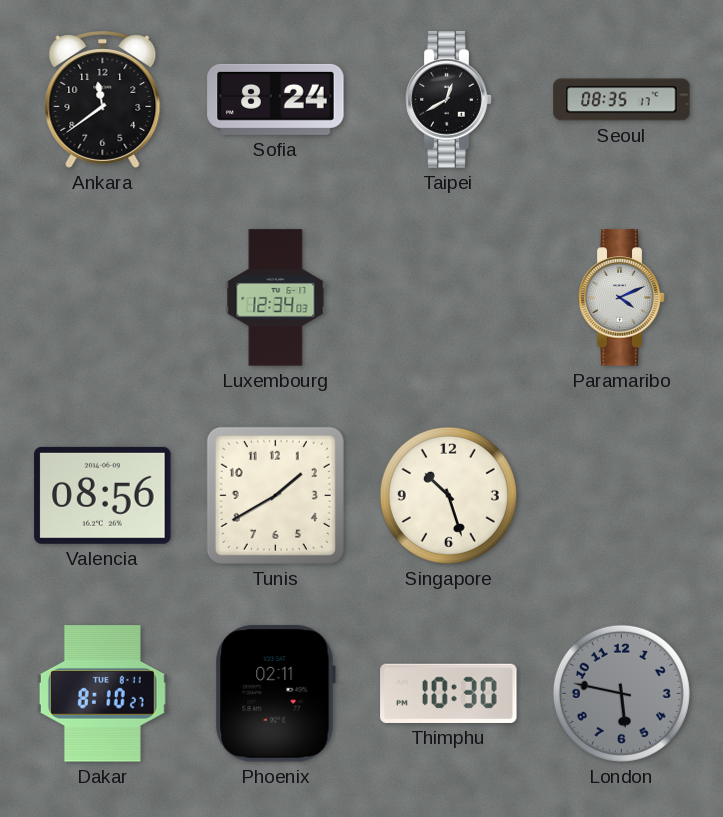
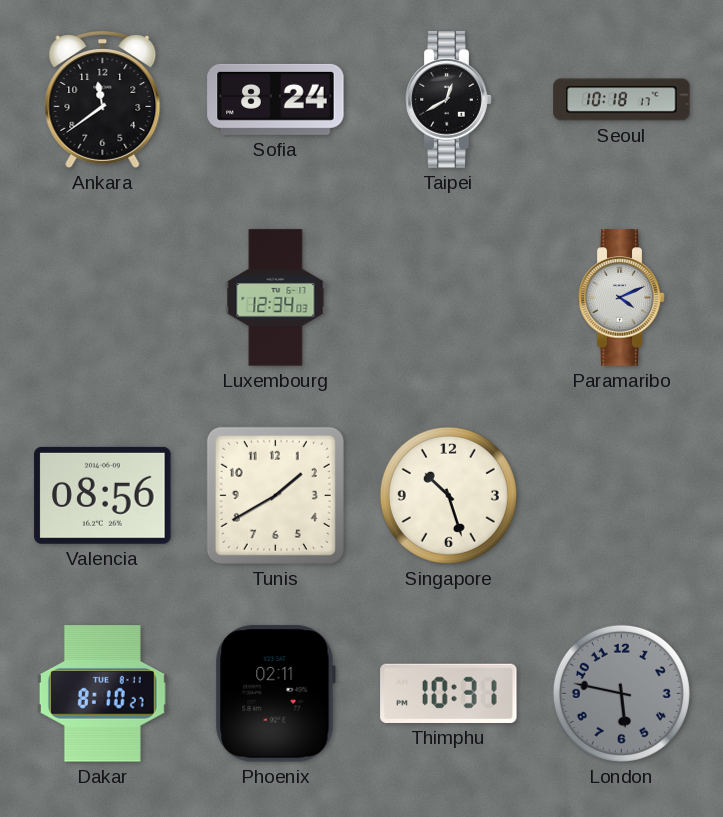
Seoul: 08:35 -> 10:18
Thimphu: 10:30 -> 10:31
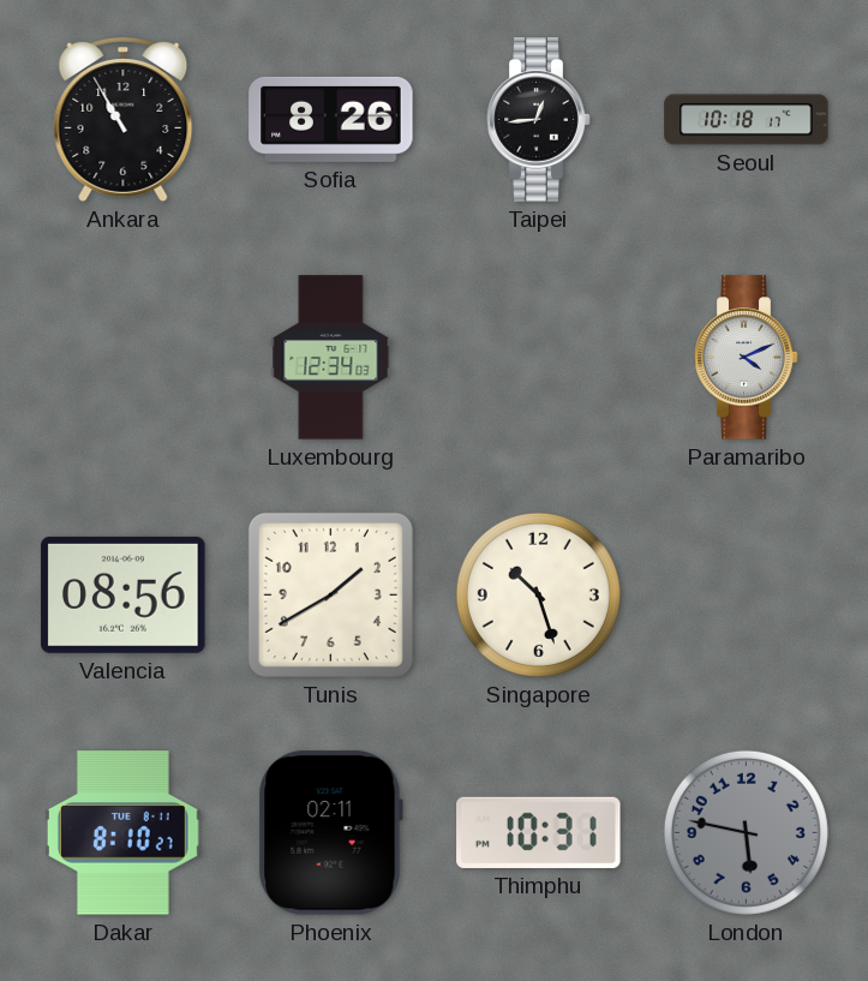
Ankara: 11:39 -> 10:55
Sofia: 8:24 -> 8:26
Taipei: 12:40 -> 12:44
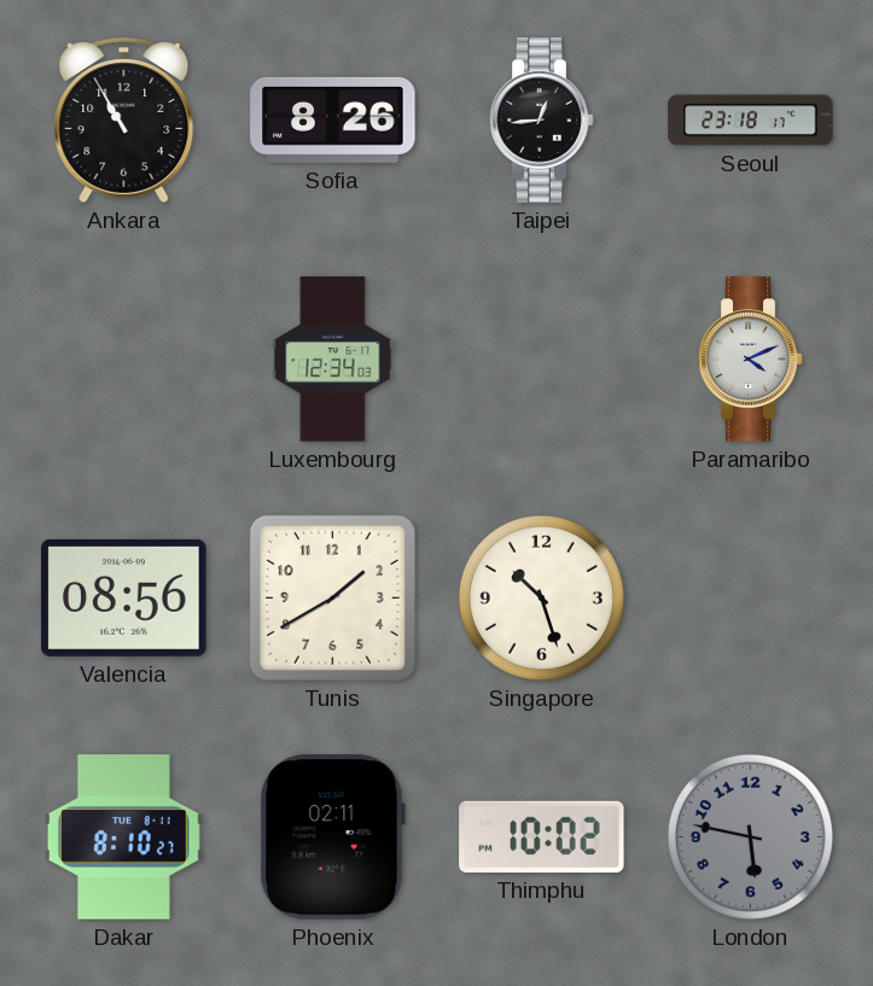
Seoul: 10:18 -> 23:18
Thimphu: 10:31 -> 10:02
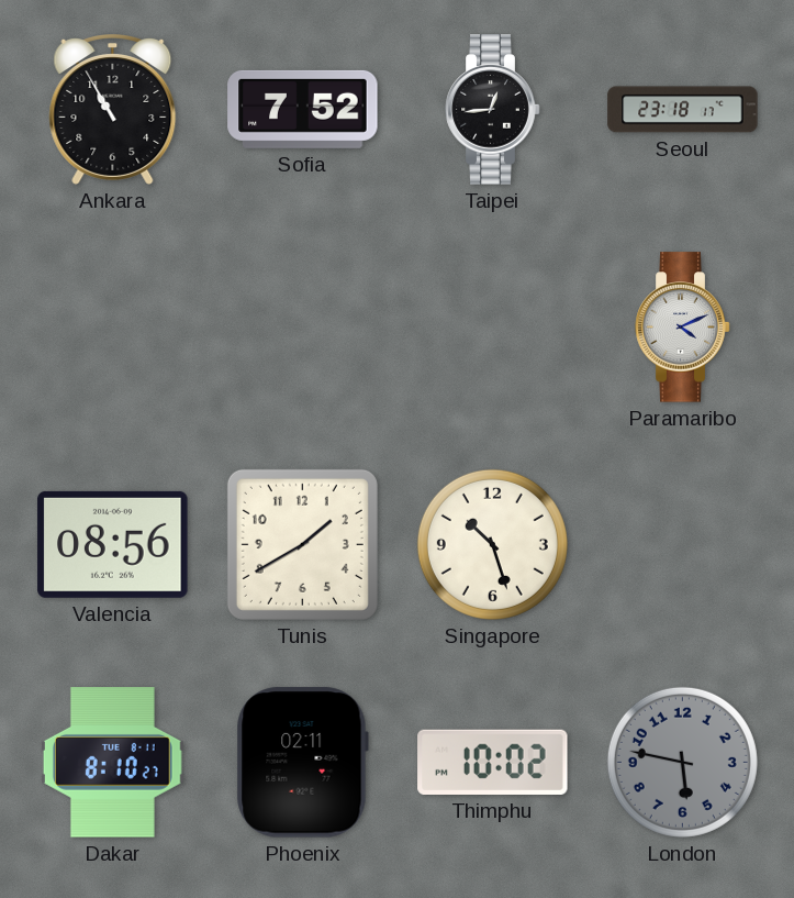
Sofia: 8:26 -> 7:52
Luxembourg: 12:34 -> none
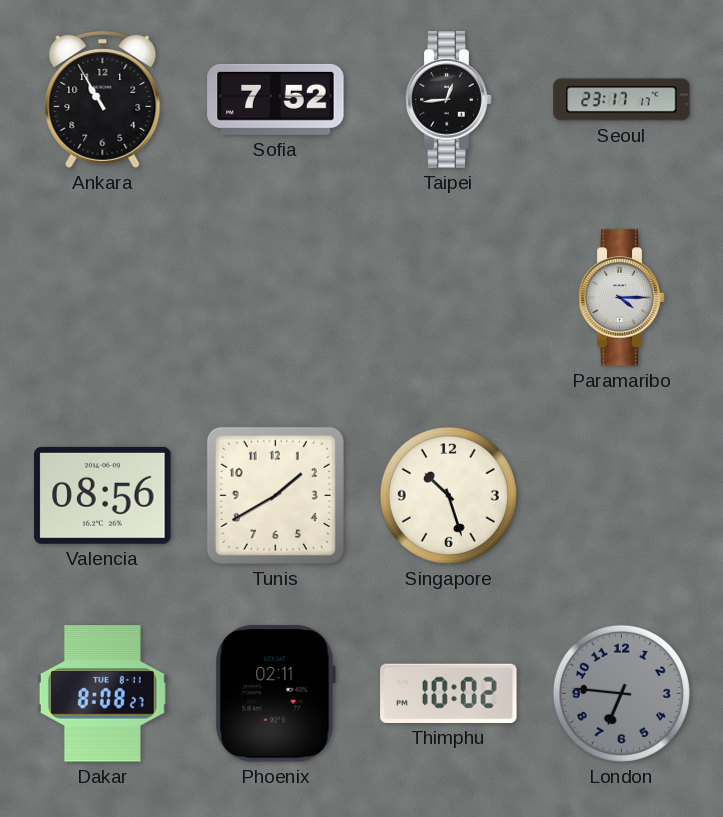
Seoul: 23:18 -> 23:17
Paramaribo: 4:11 -> 4:15
Dakar: 8:10 -> 8:08
London: 5:47 -> 6:46
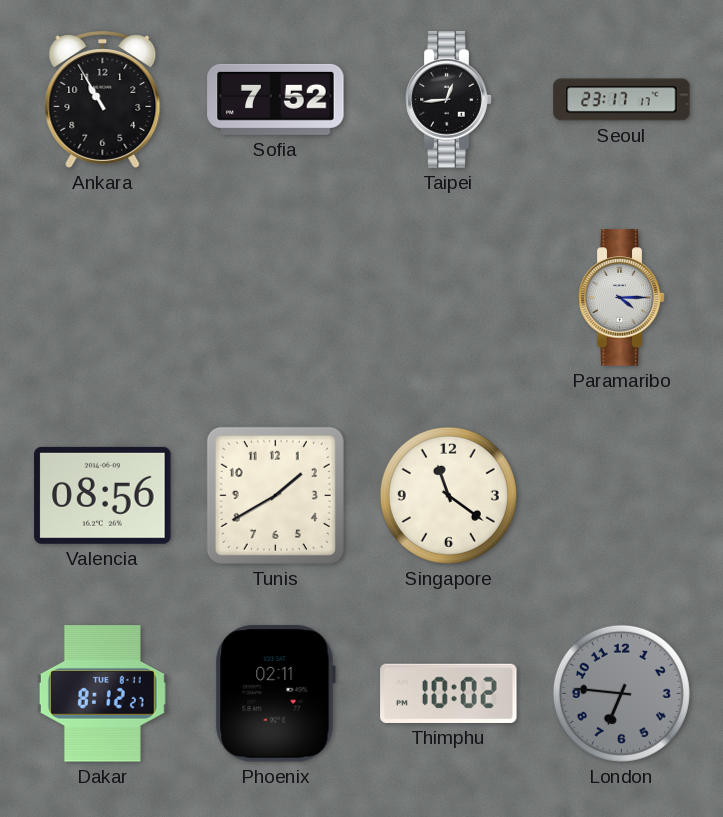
Singapore: 10:27 -> 11:21
Dakar: 8:08 -> 8:12
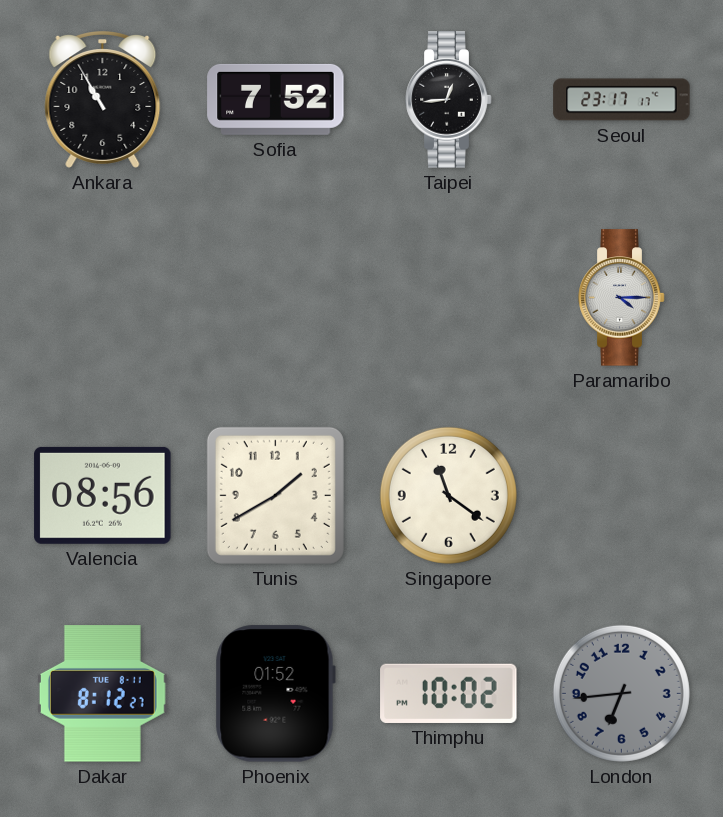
Phoenix: 02:11 -> 01:52
London: 6:46 -> 6:44
